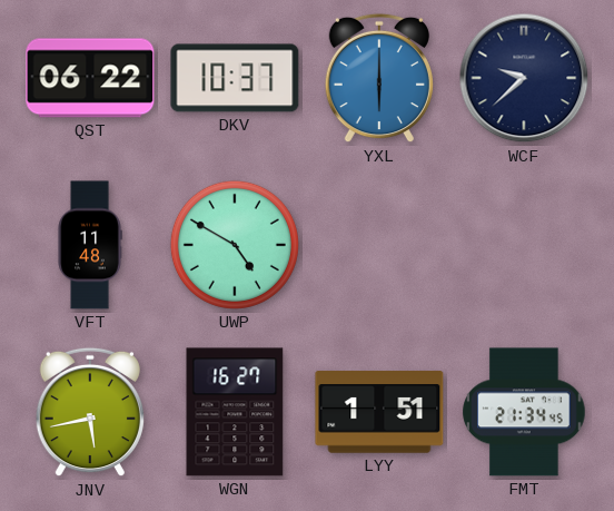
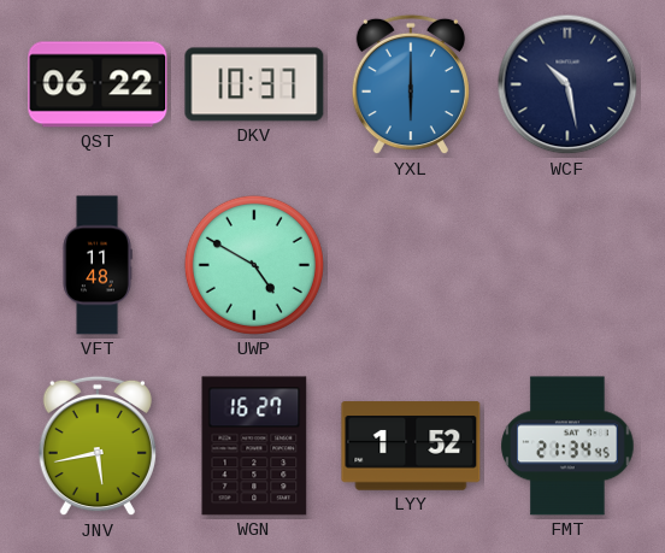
WCF: 9:38 -> 10:28
LYY: 1:51 -> 1:52
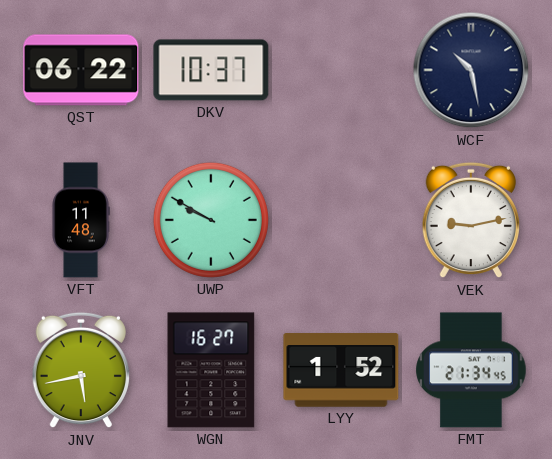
YXL: 6:00 -> none
UWP: 4:50 -> 9:50
VEK: none -> 9:13
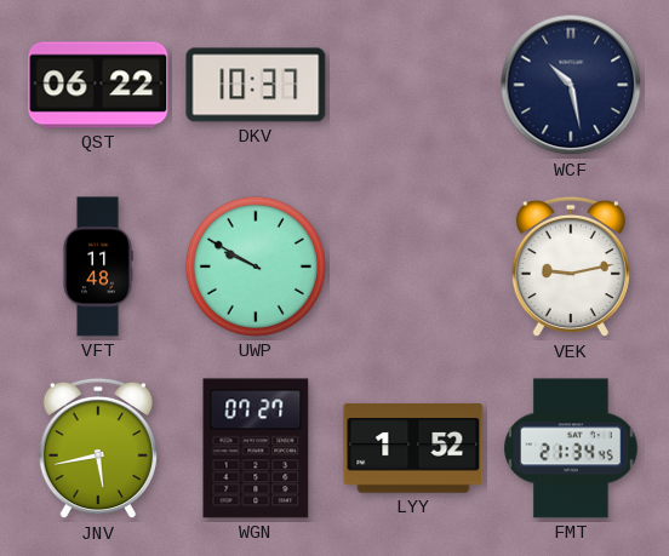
WGN: 16:27 -> 07:27
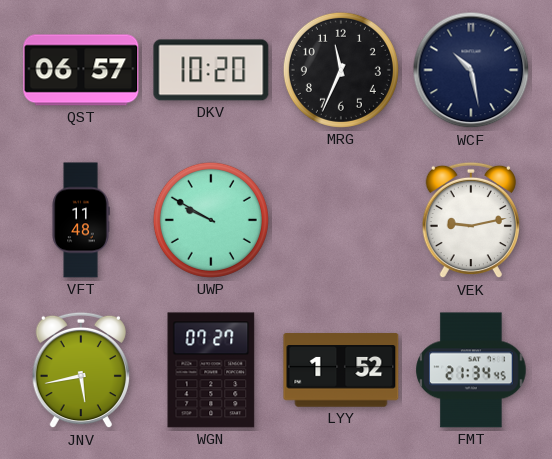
QST: 06:22 -> 06:57
DKV: 10:37 -> 10:20
MRG: none -> 11:34
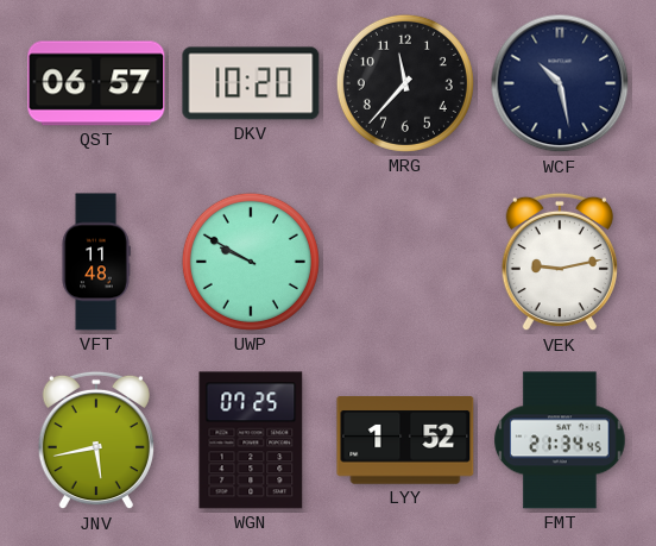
MRG: 11:34 -> 11:37
WGN: 07:27 -> 07:25
